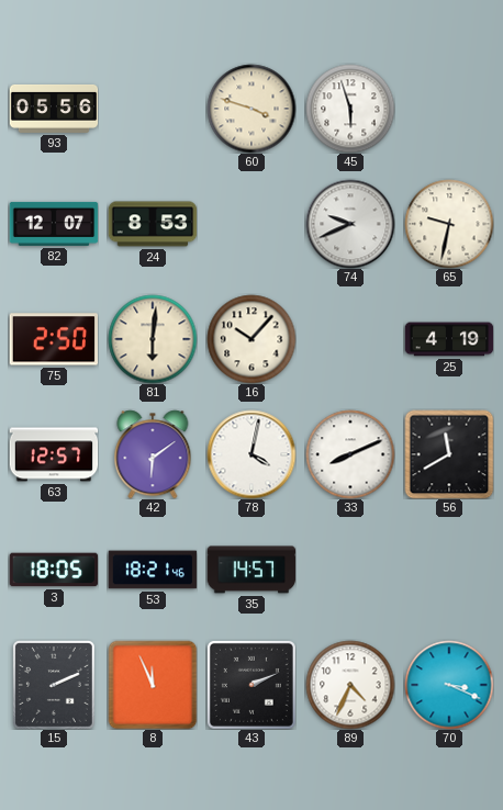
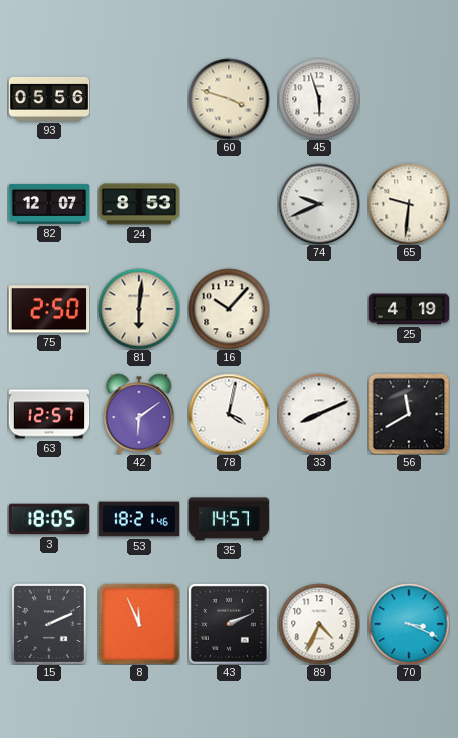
65: 9:32 -> 9:31
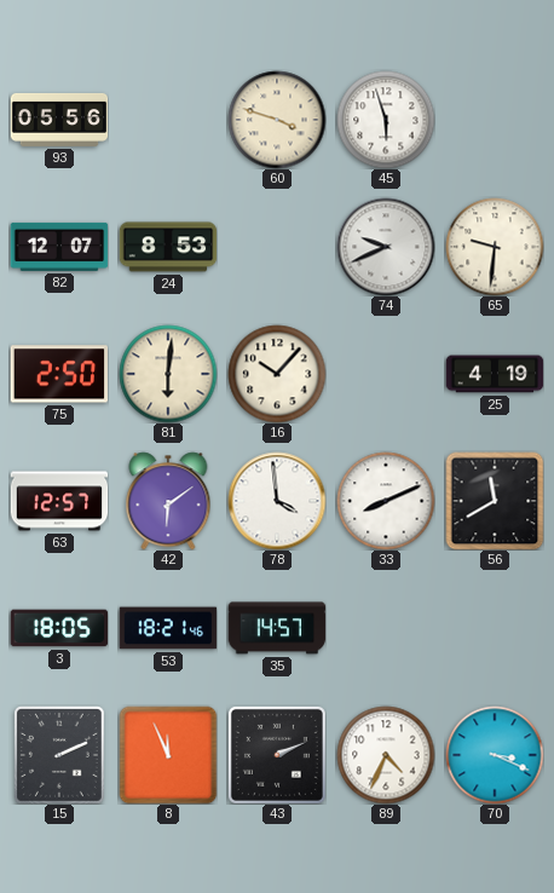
78: 4:02 -> 3:59
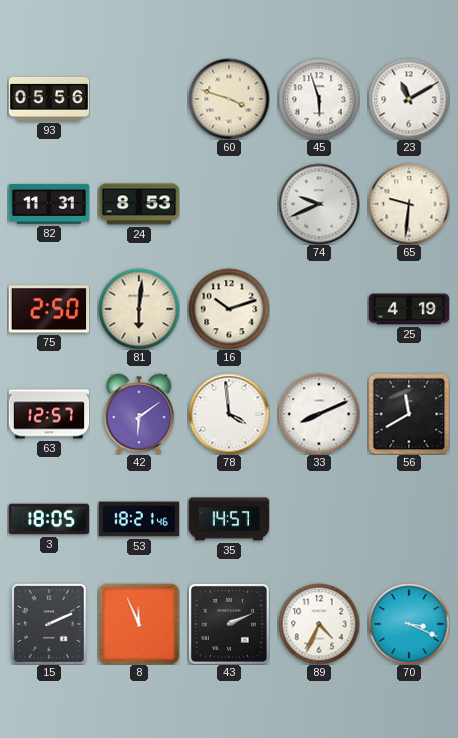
23: none -> 11:10
82: 12:07 -> 11:31
16: 10:07 -> 10:12
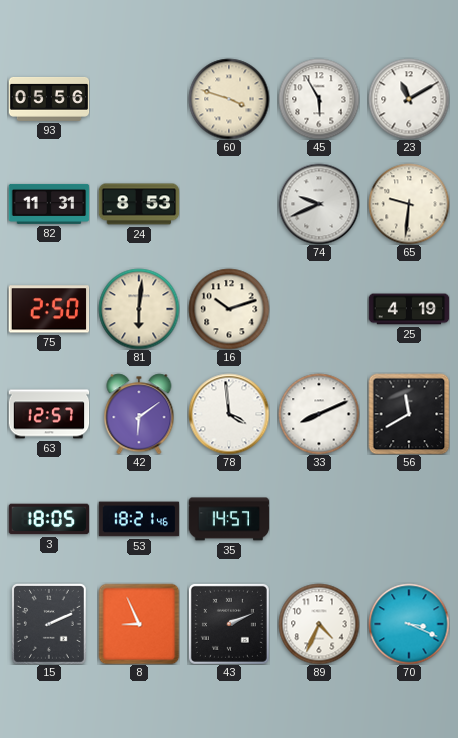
45: 5:57 -> 5:55
8: 11:56 -> 8:56
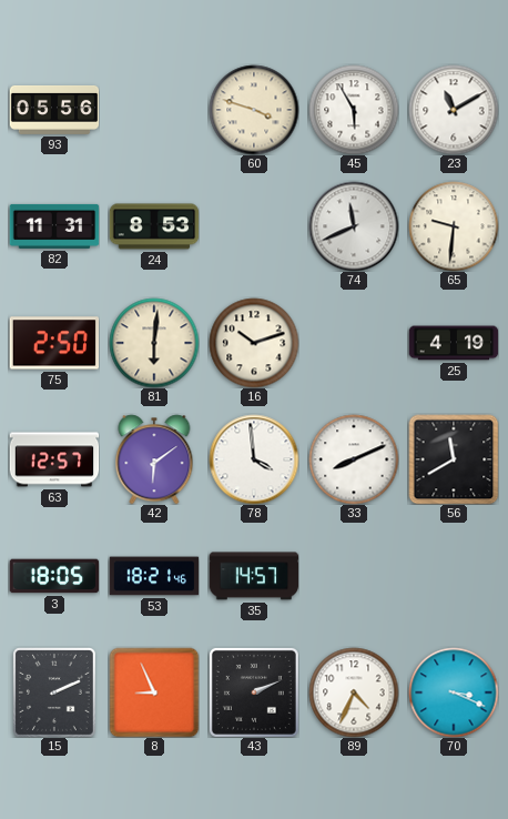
74: 9:41 -> 11:41
